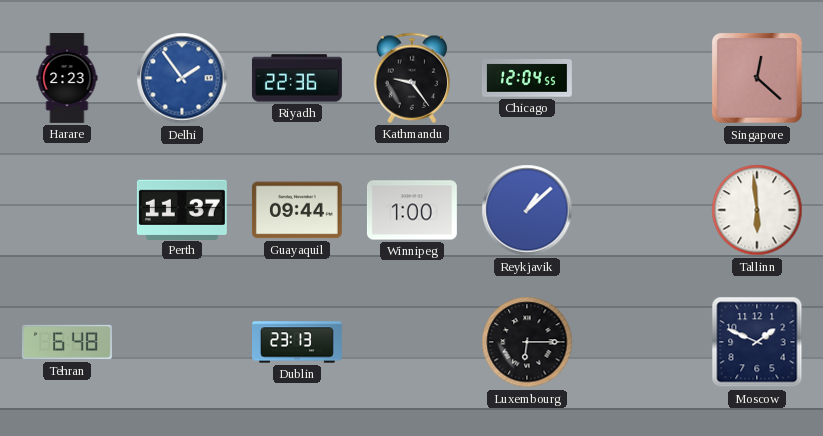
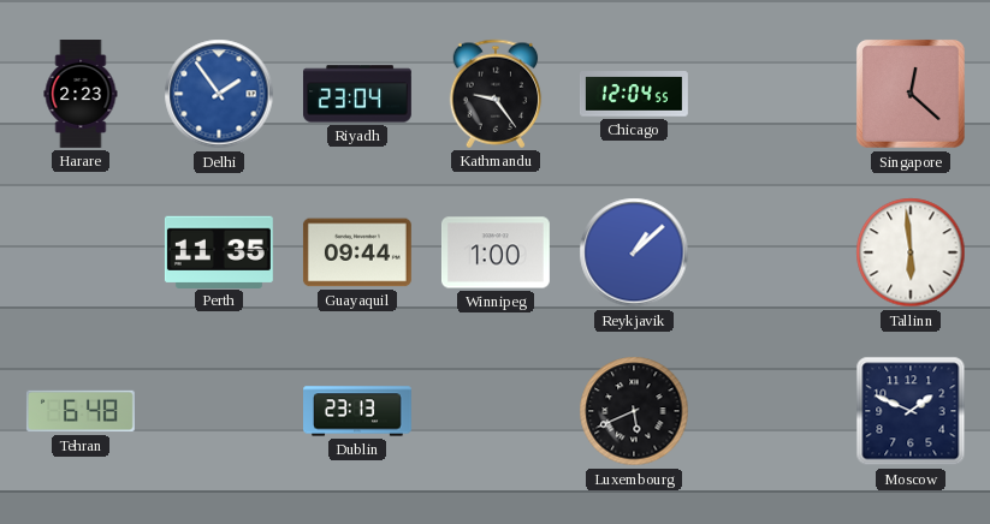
Riyadh: 22:36 -> 23:04
Perth: 11:37 -> 11:35
Luxembourg: 6:15 -> 5:41
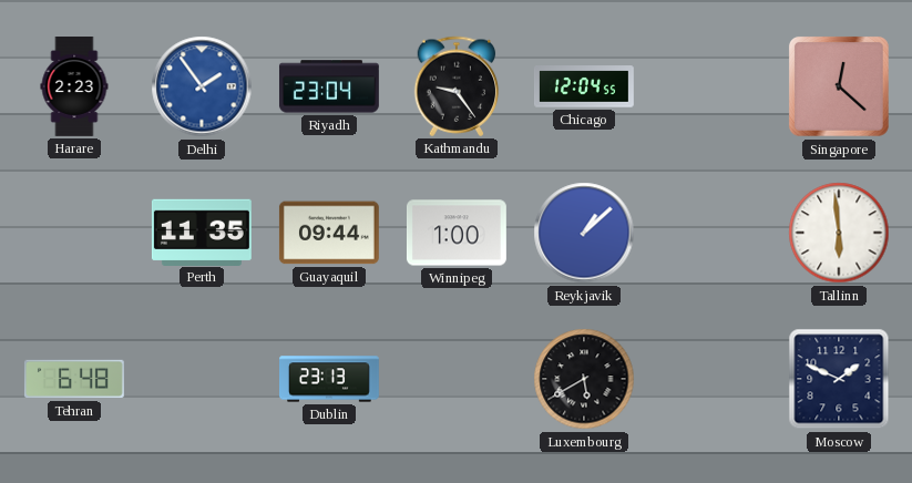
Luxembourg: 5:41 -> 5:40
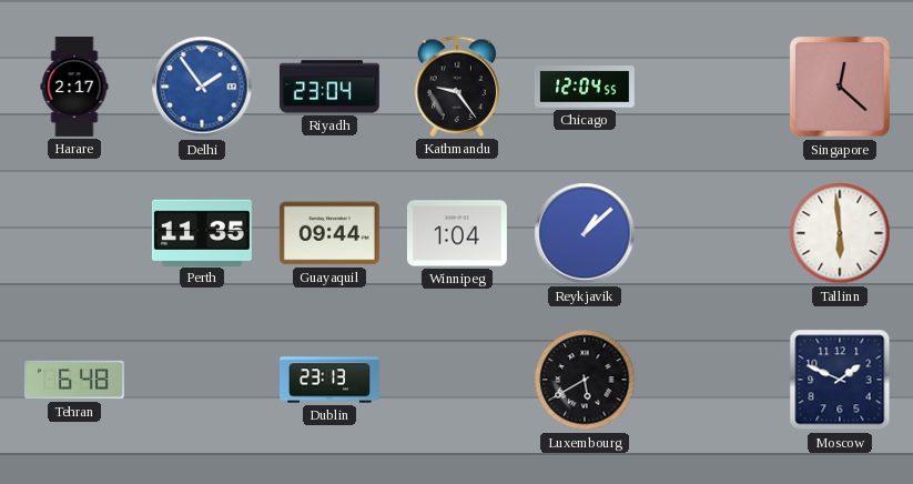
Harare: 2:23 -> 2:17
Winnipeg: 1:00 -> 1:04
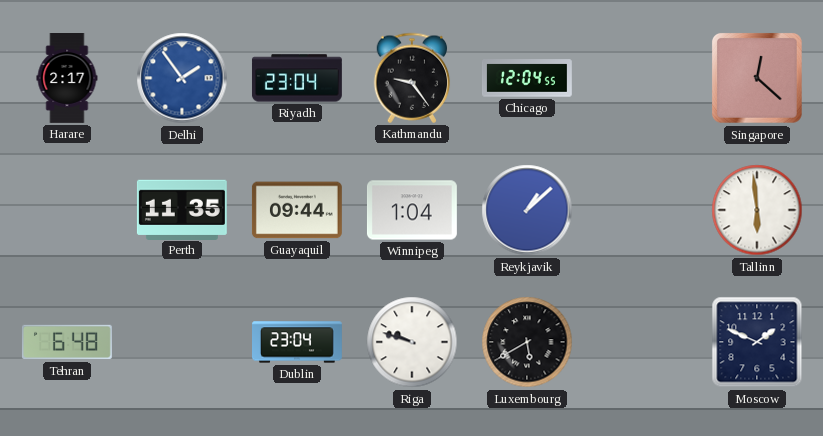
Dublin: 23:13 -> 23:04
Riga: none -> 9:48
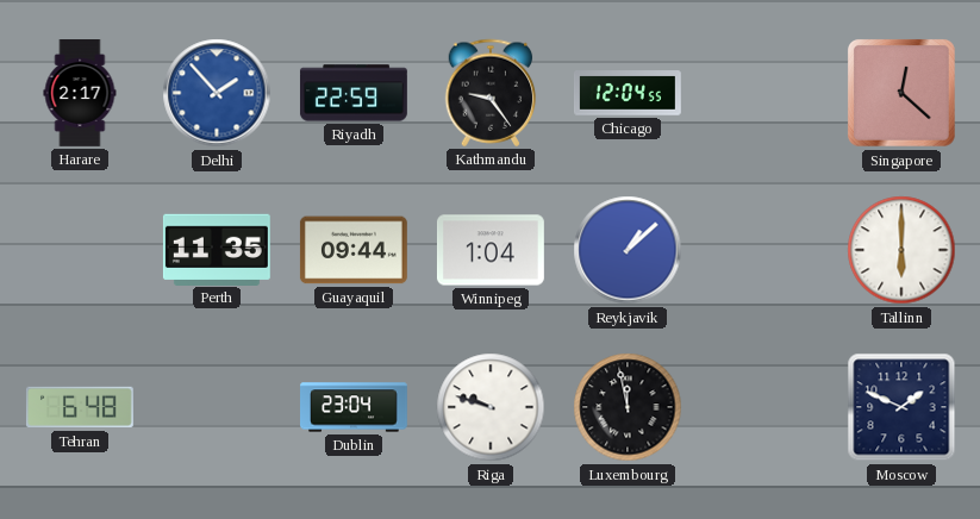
Delhi: 1:54 -> 1:53
Riyadh: 23:04 -> 22:59
Tallinn: 5:59 -> 6:00
Luxembourg: 5:40 -> 11:58
